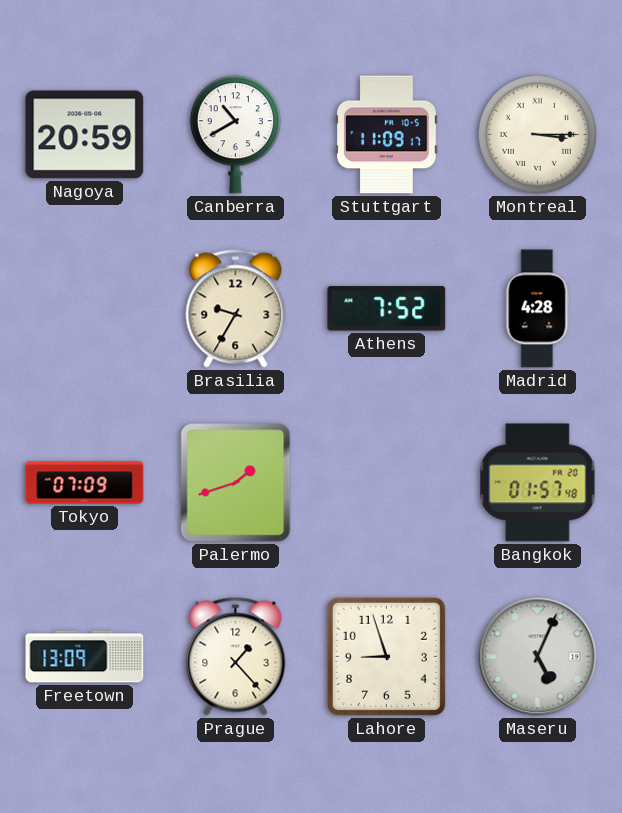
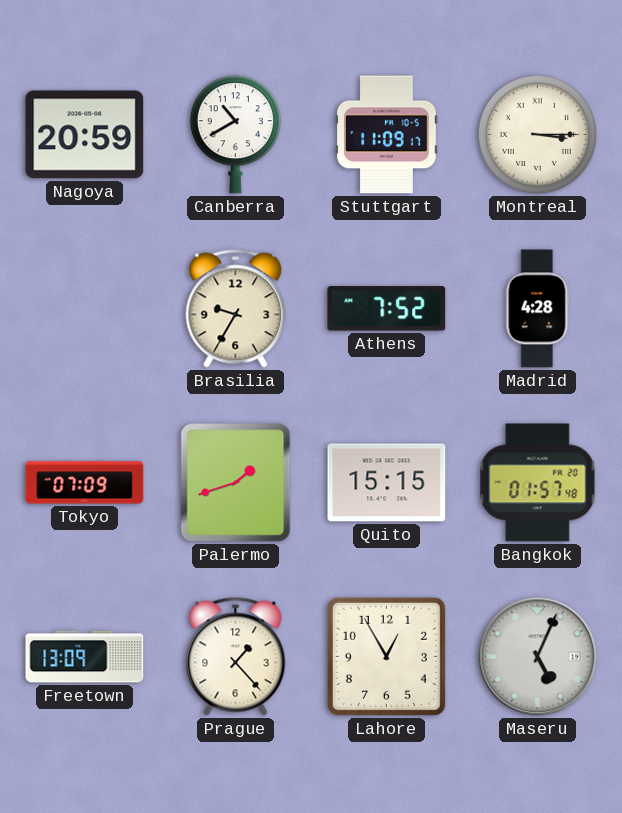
Quito: none -> 15:15
Lahore: 8:57 -> 12:55
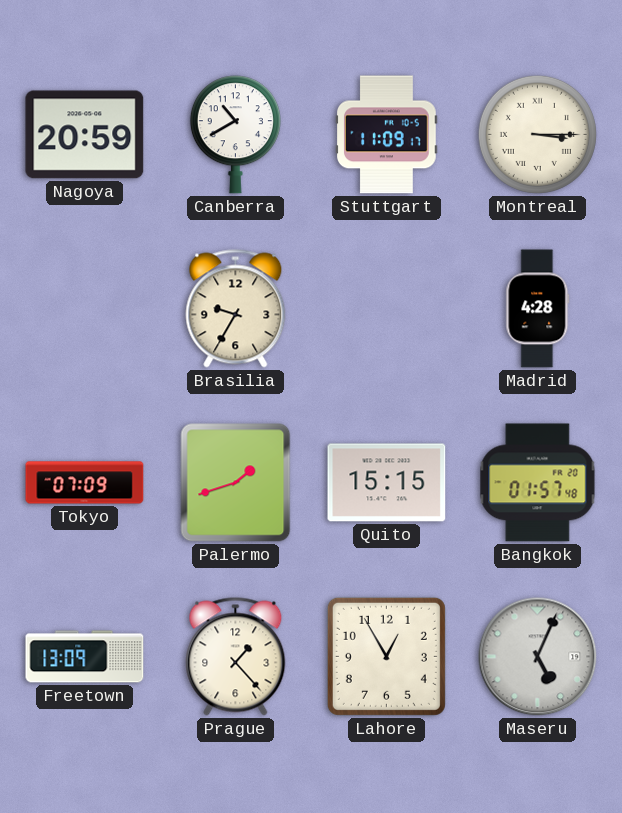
Athens: 7:52 -> none
